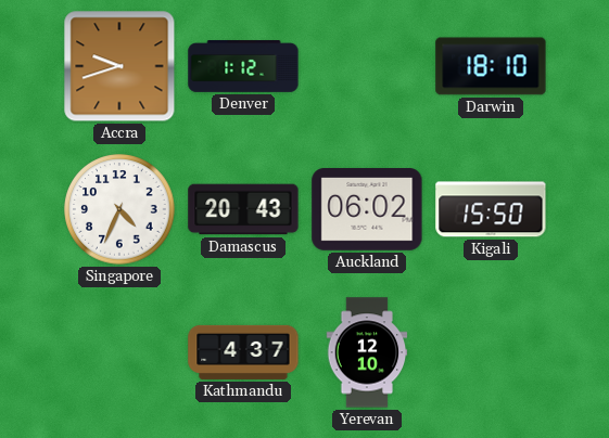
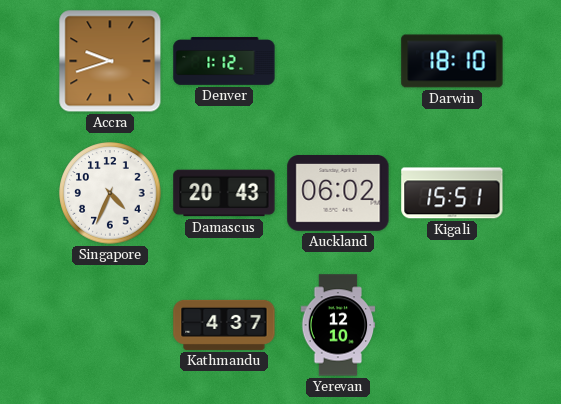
Kigali: 15:50 -> 15:51
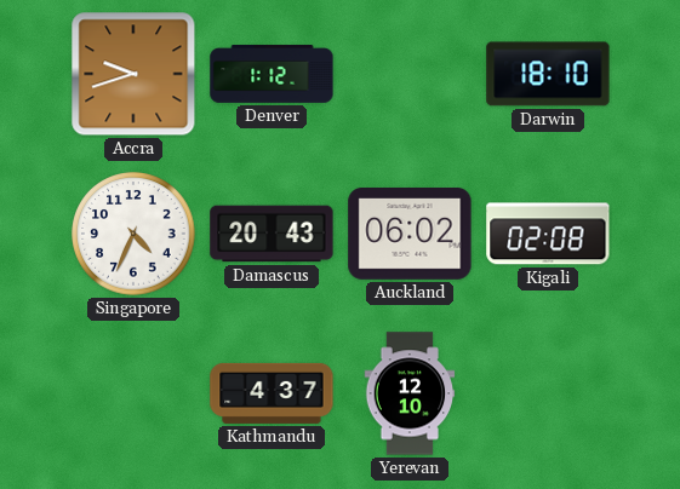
Kigali: 15:51 -> 02:08
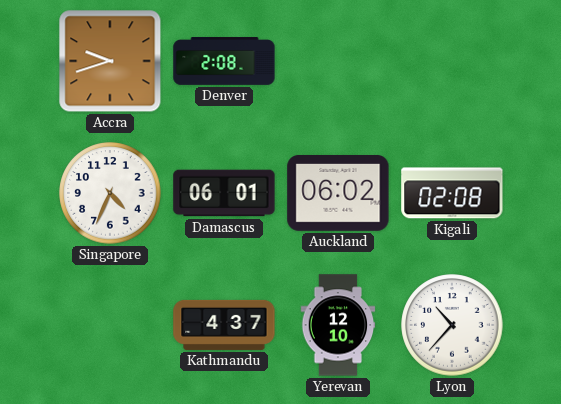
Denver: 1:12 -> 2:08
Darwin: 18:10 -> none
Damascus: 20:43 -> 06:01
Lyon: none -> 10:37
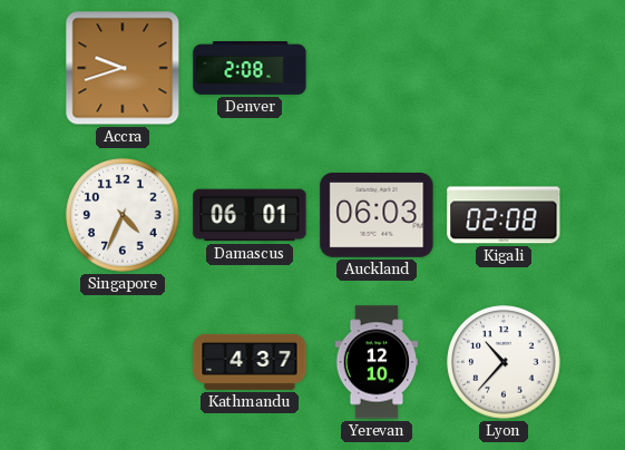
Auckland: 06:02 -> 06:03
